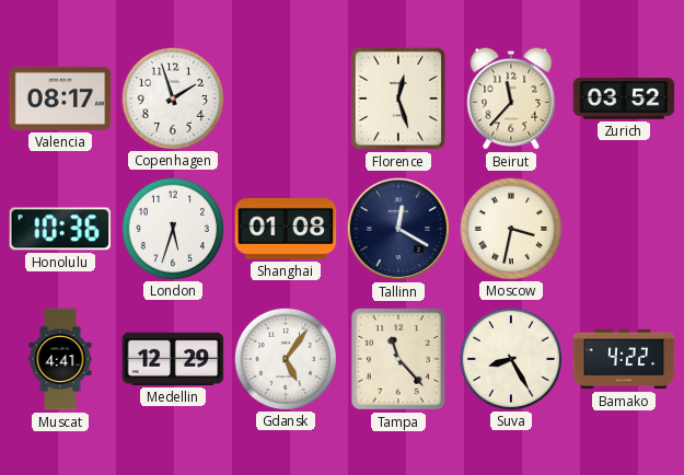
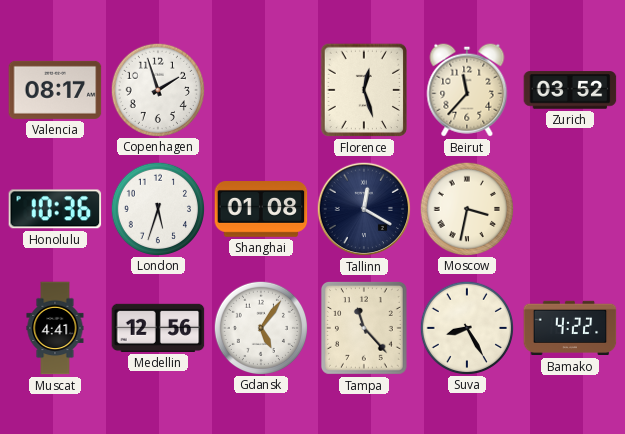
Medellin: 12:29 -> 12:56
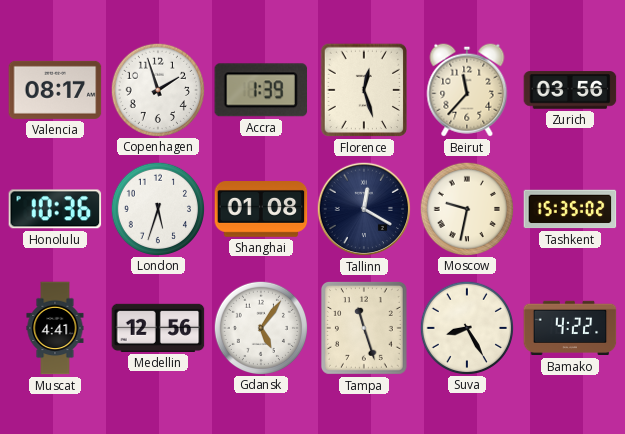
Accra: none -> 1:39
Zurich: 03:52 -> 03:56
Moscow: 3:32 -> 9:32
Tashkent: none -> 15:35
Tampa: 11:23 -> 11:27
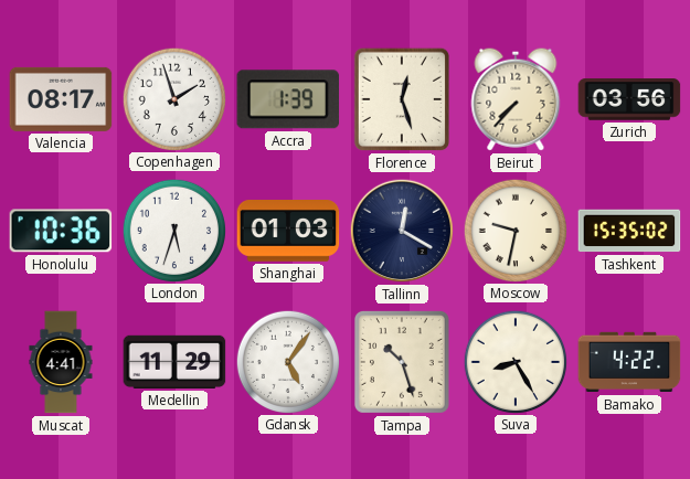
Beirut: 11:37 -> 7:37
Shanghai: 01:08 -> 01:03
Medellin: 12:56 -> 11:29
Tampa: 11:27 -> 10:27
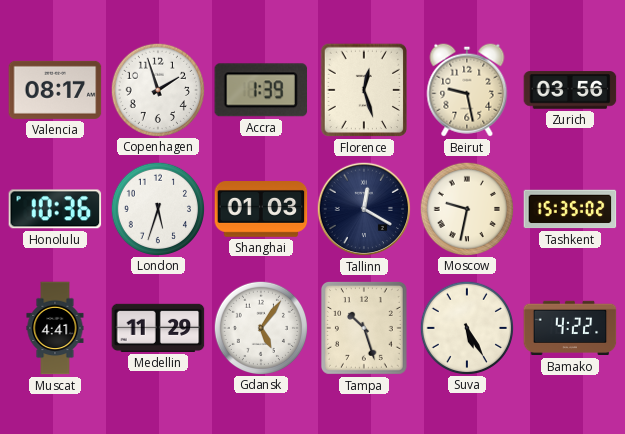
Beirut: 7:37 -> 9:28
Suva: 8:25 -> 5:25
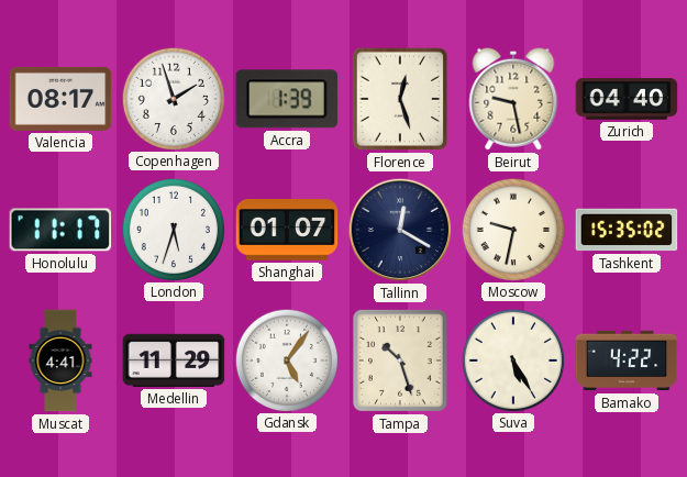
Zurich: 03:56 -> 04:40
Honolulu: 10:36 -> 11:17
Shanghai: 01:03 -> 01:07
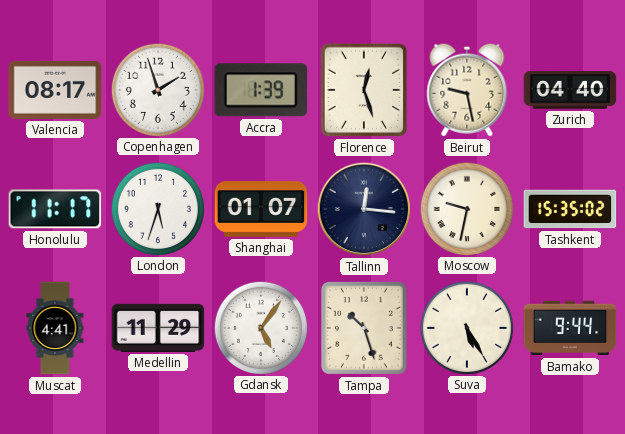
Tallinn: 12:20 -> 12:16
Bamako: 4:22 -> 9:44
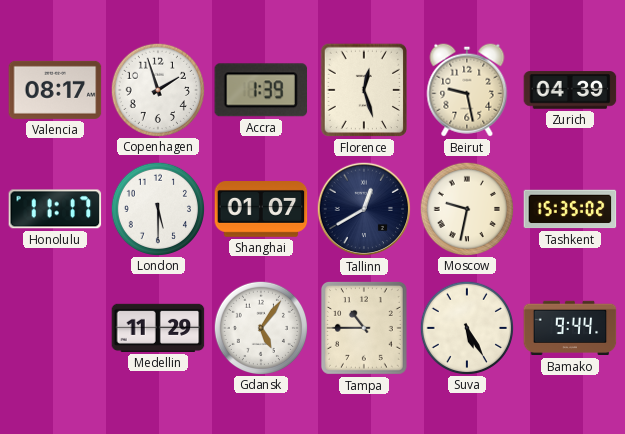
Zurich: 04:40 -> 04:39
London: 5:33 -> 5:30
Tallinn: 12:16 -> 12:40
Muscat: 4:41 -> none
Tampa: 10:27 -> 10:45
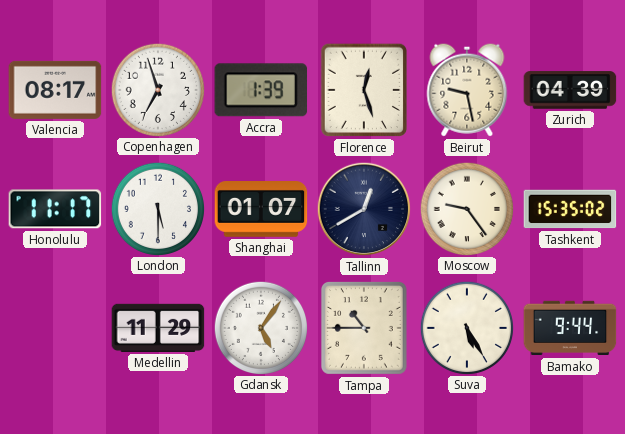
Copenhagen: 1:57 -> 6:57
Moscow: 9:32 -> 9:24
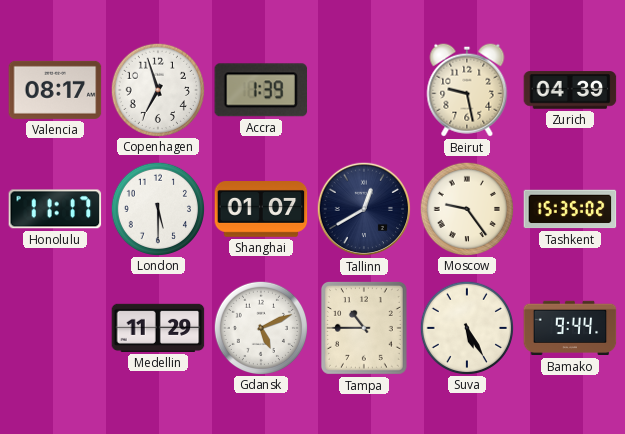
Florence: 12:27 -> none
Gdansk: 5:06 -> 5:11
